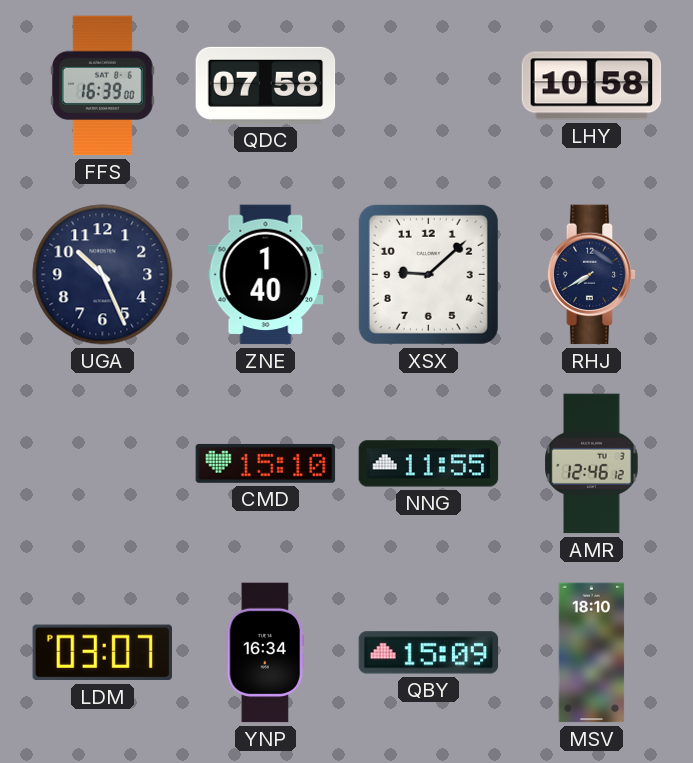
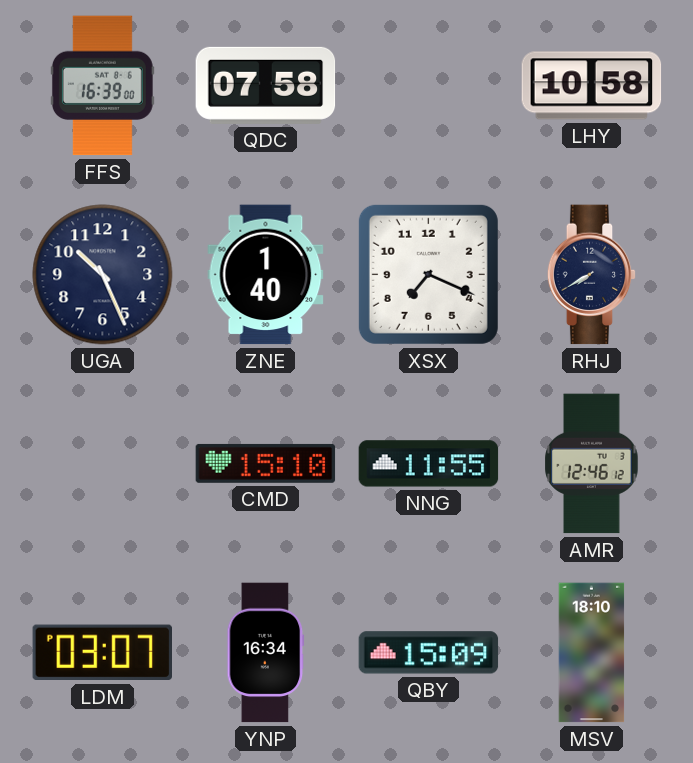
XSX: 9:08 -> 7:19
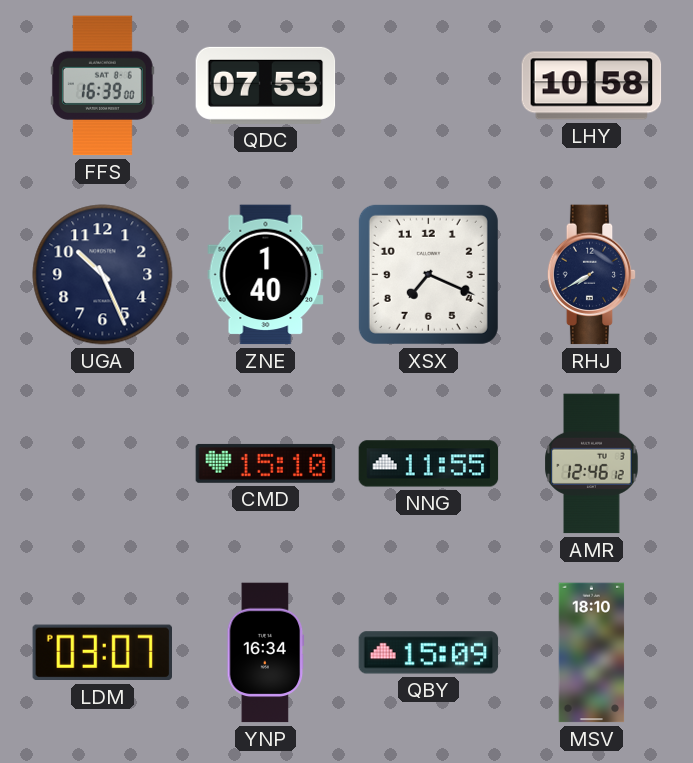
QDC: 07:58 -> 07:53
